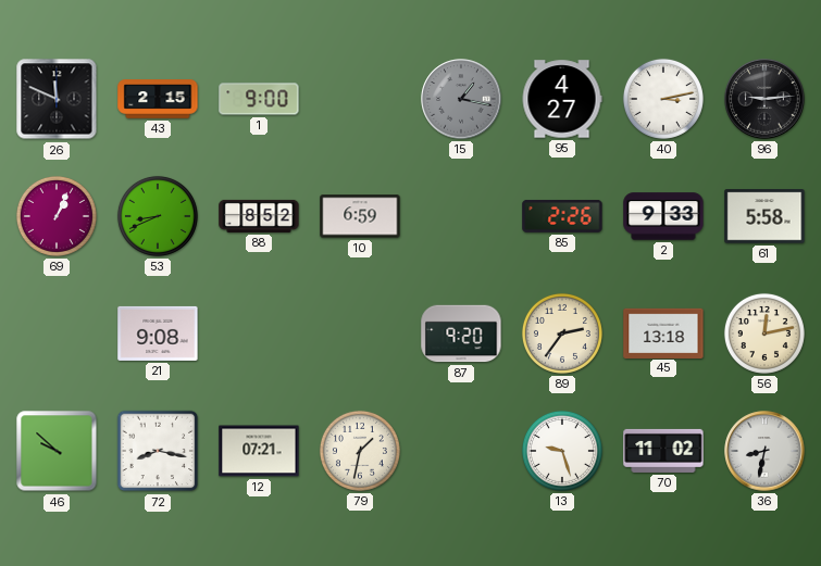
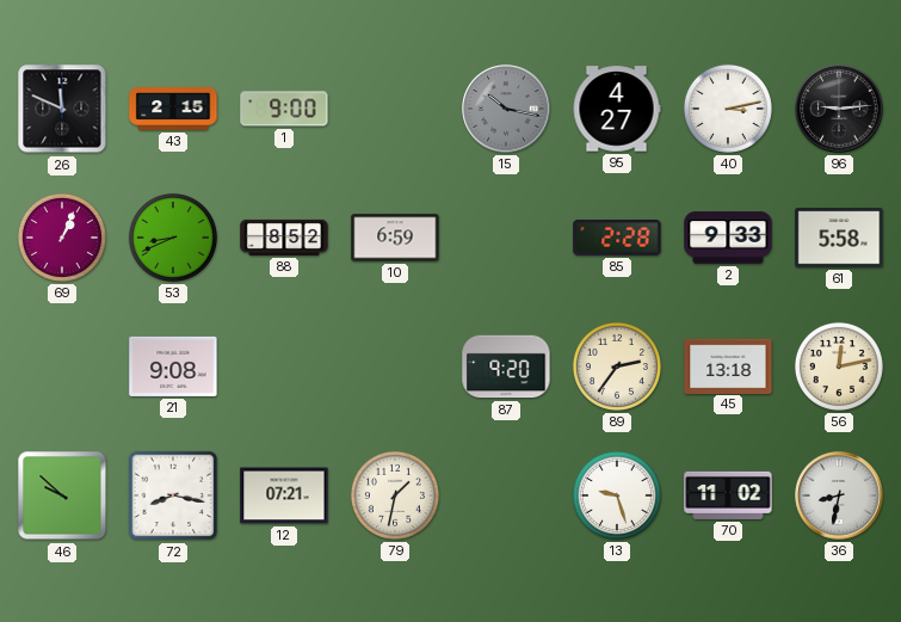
15: 1:17 -> 10:17
85: 2:26 -> 2:28
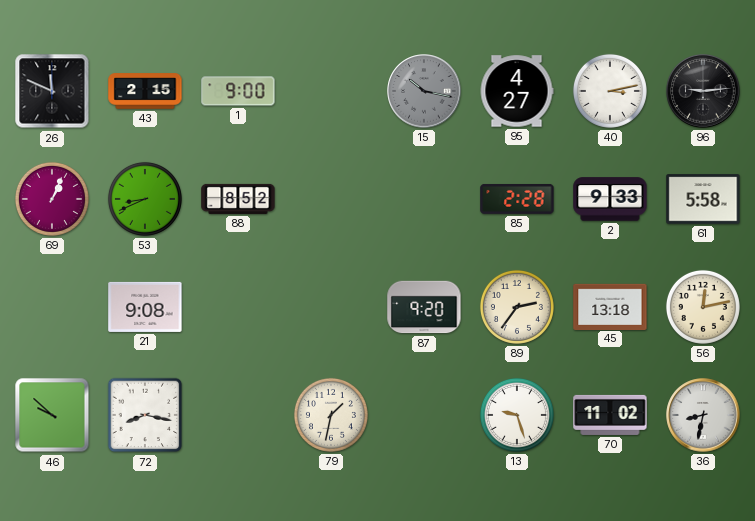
10: 6:59 -> none
12: 07:21 -> none
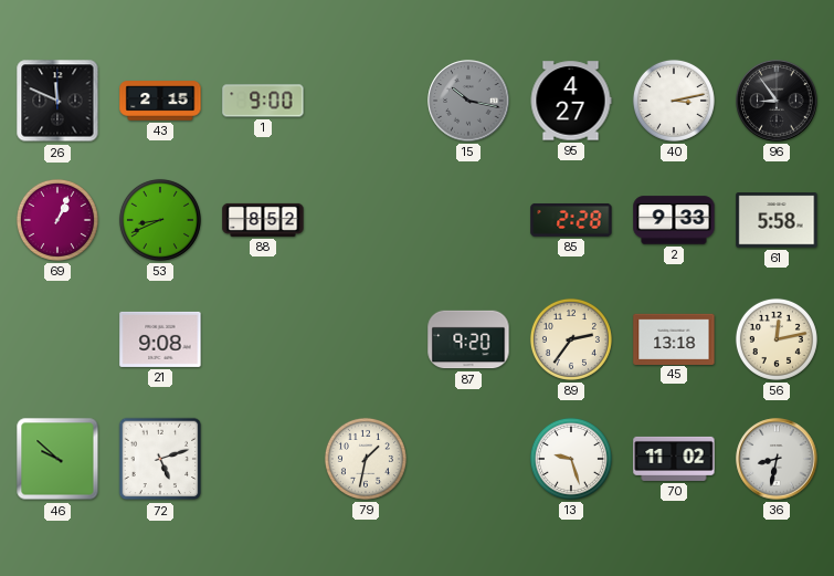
96: 9:14 -> 8:54
72: 8:17 -> 5:12
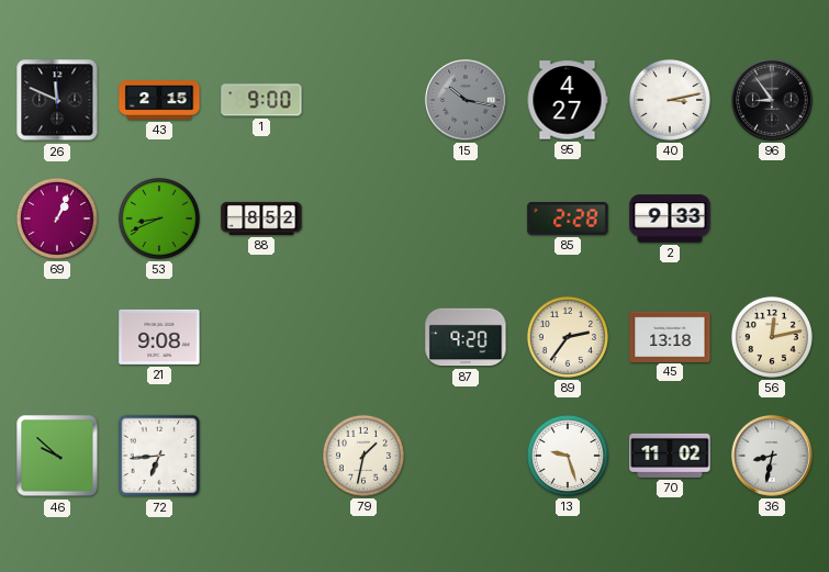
61: 5:58 -> none
72: 5:12 -> 6:44
